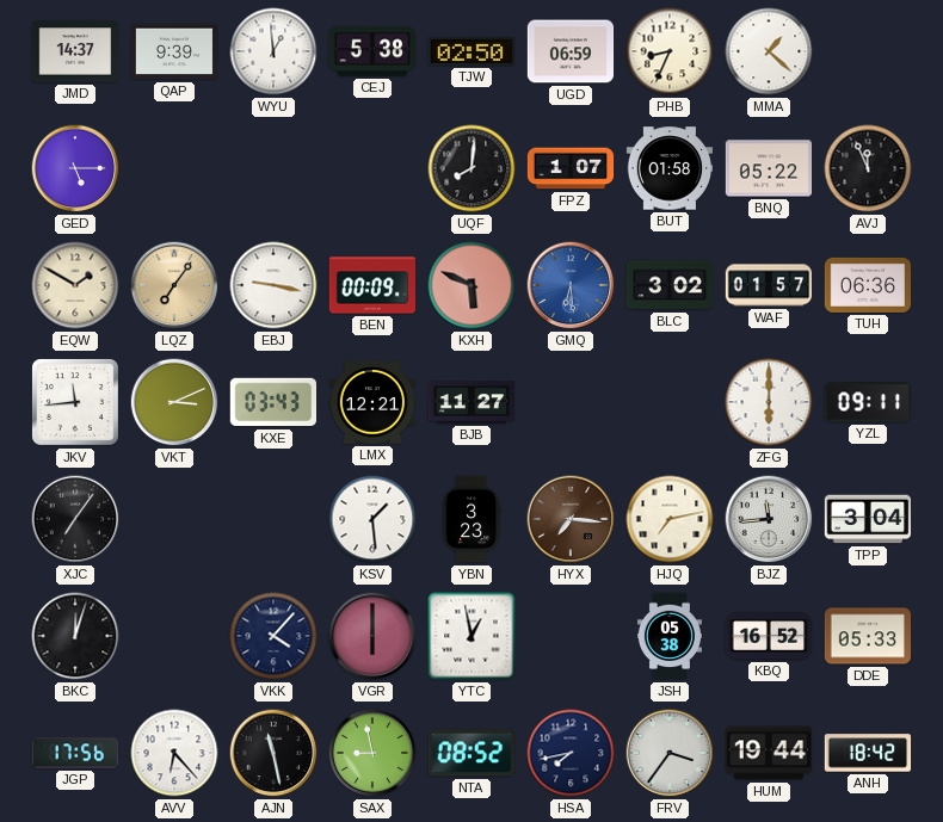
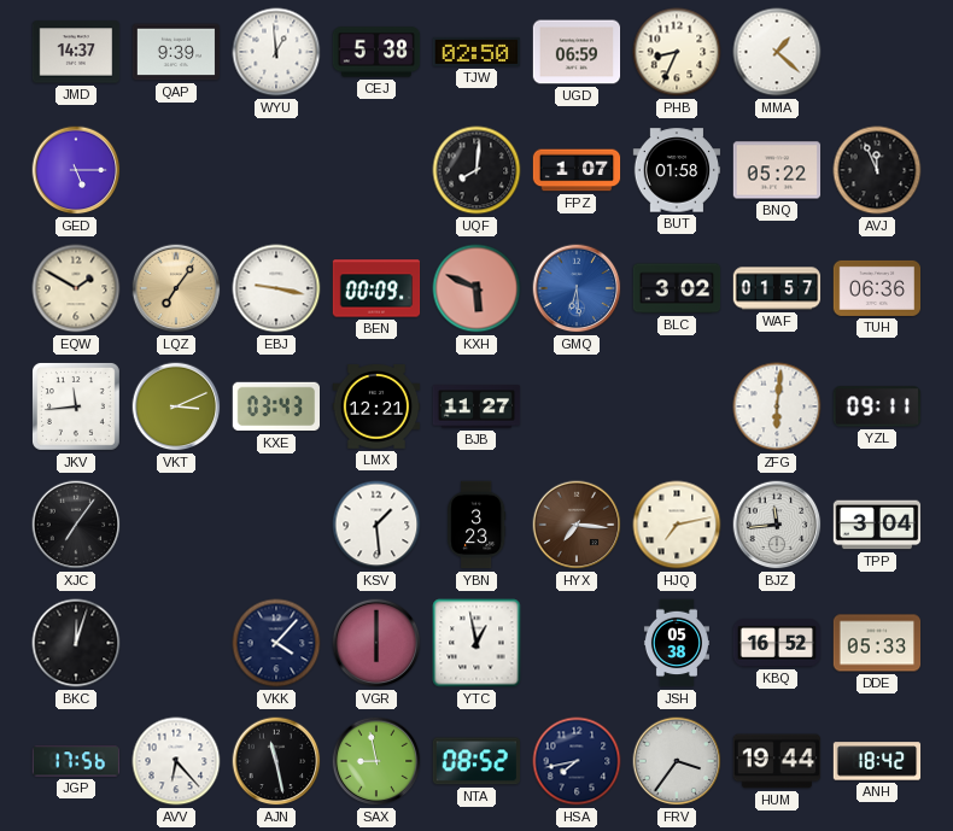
ZFG: 6:00 -> 6:01
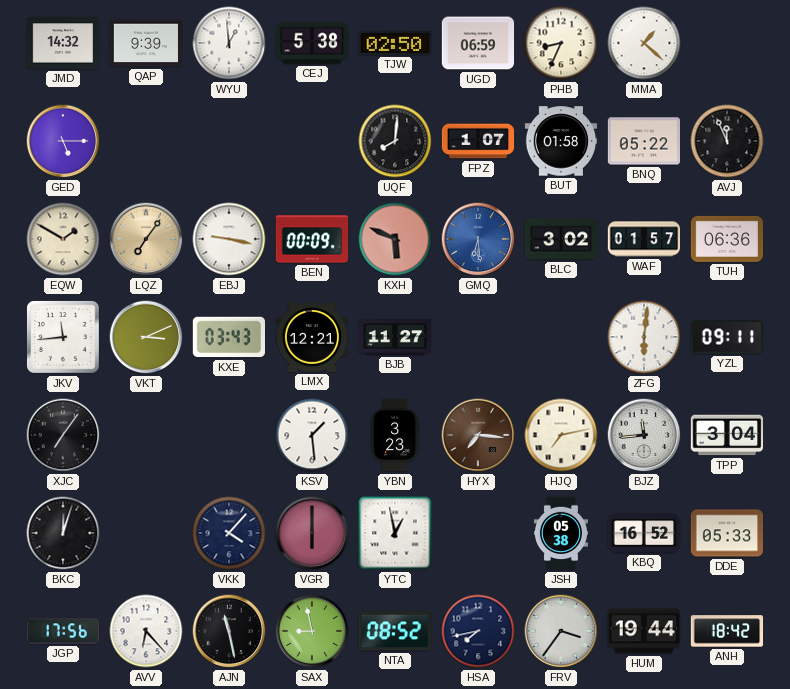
JMD: 14:37 -> 14:32
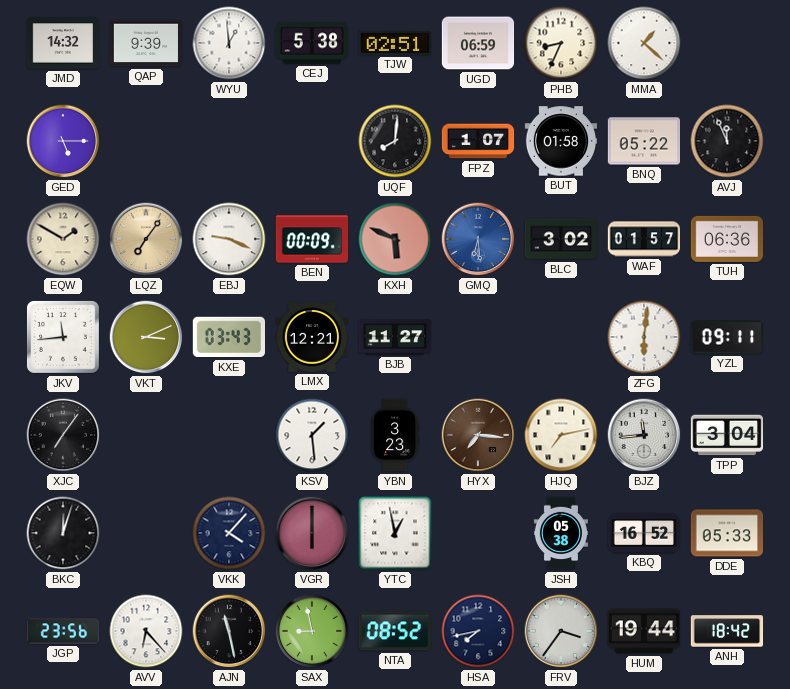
TJW: 02:50 -> 02:51
EBJ: 9:17 -> 9:19
JGP: 17:56 -> 23:56
